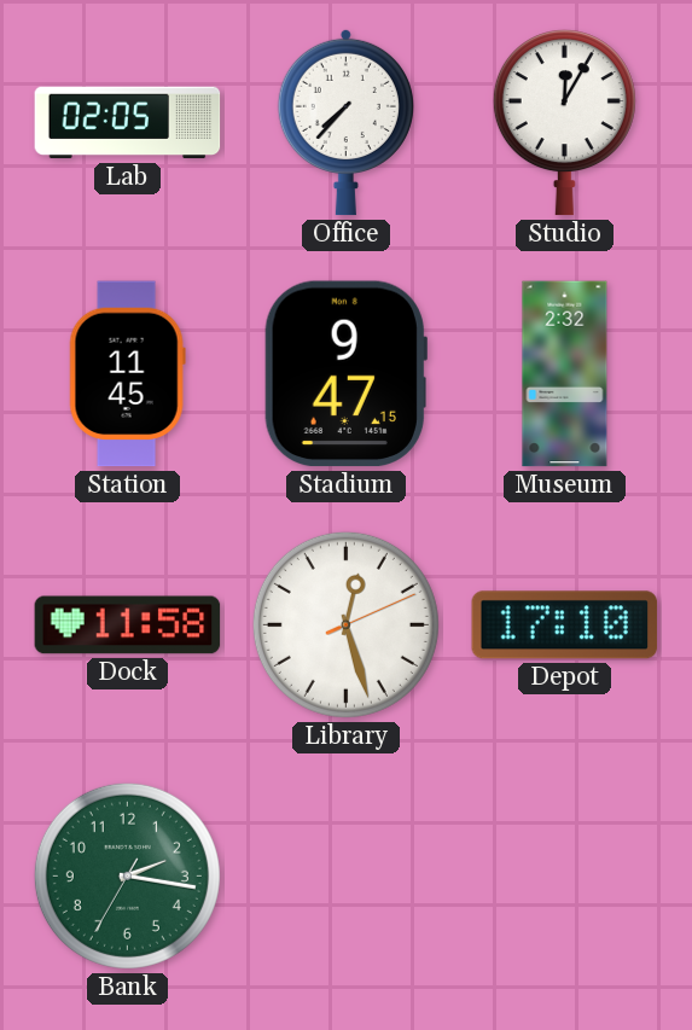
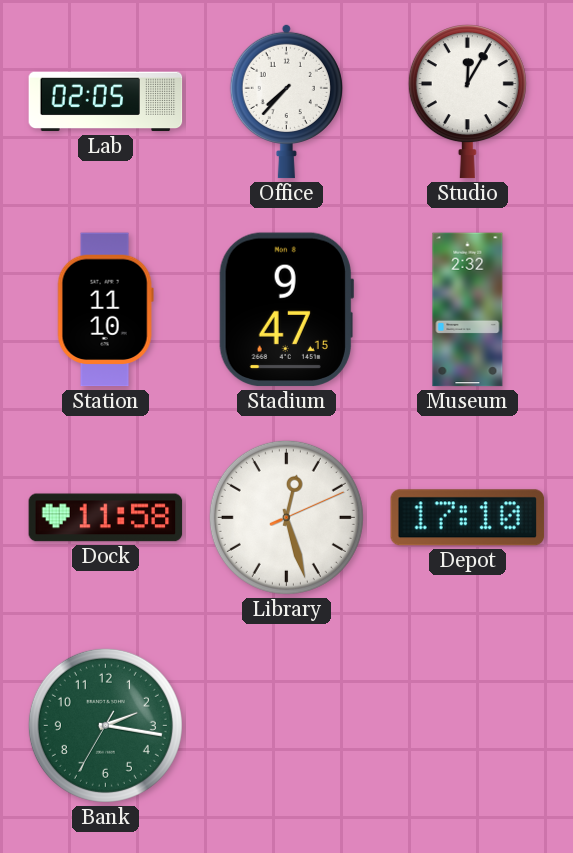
Station: 11:45 -> 11:10
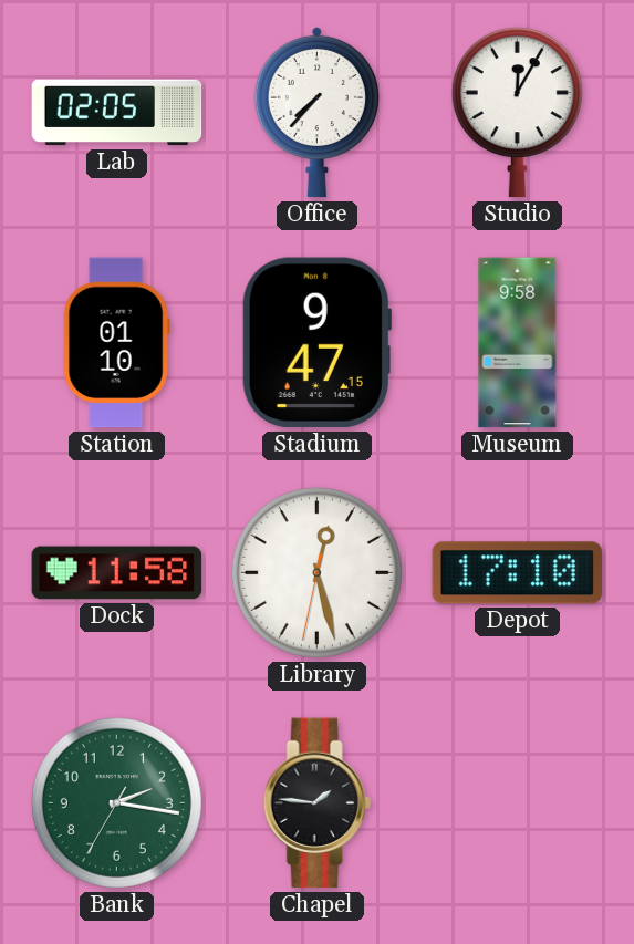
Station: 11:10 -> 01:10
Museum: 2:32 -> 9:58
Library: 12:27:11 -> 12:27:32
Chapel: none -> 1:46
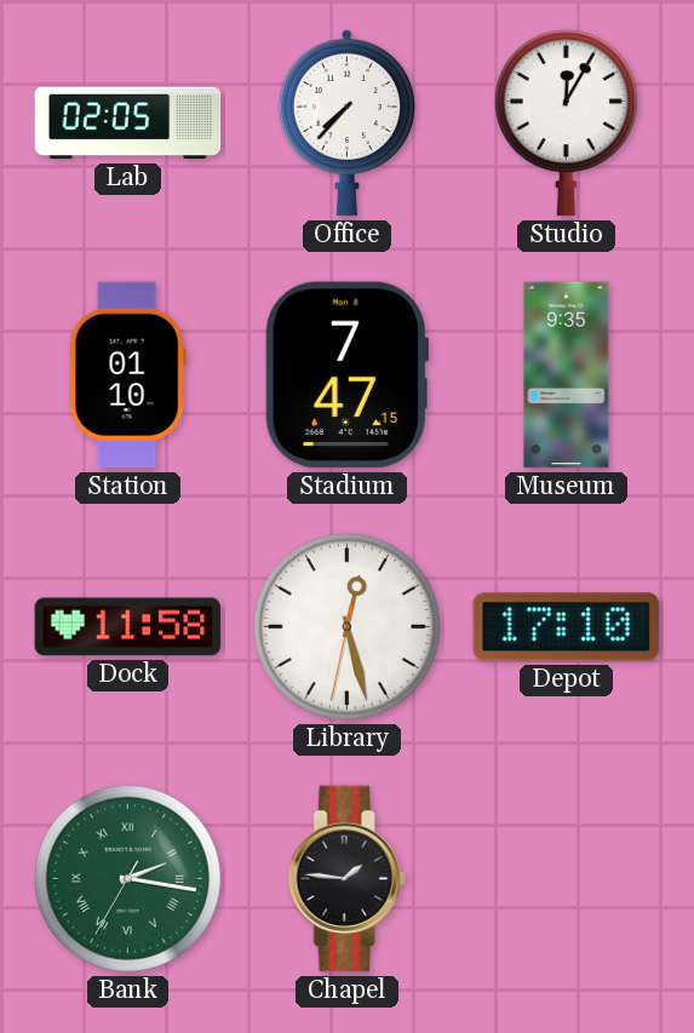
Stadium: 9:47 -> 7:47
Museum: 9:58 -> 9:35
Bank numerals: Arabic -> Roman
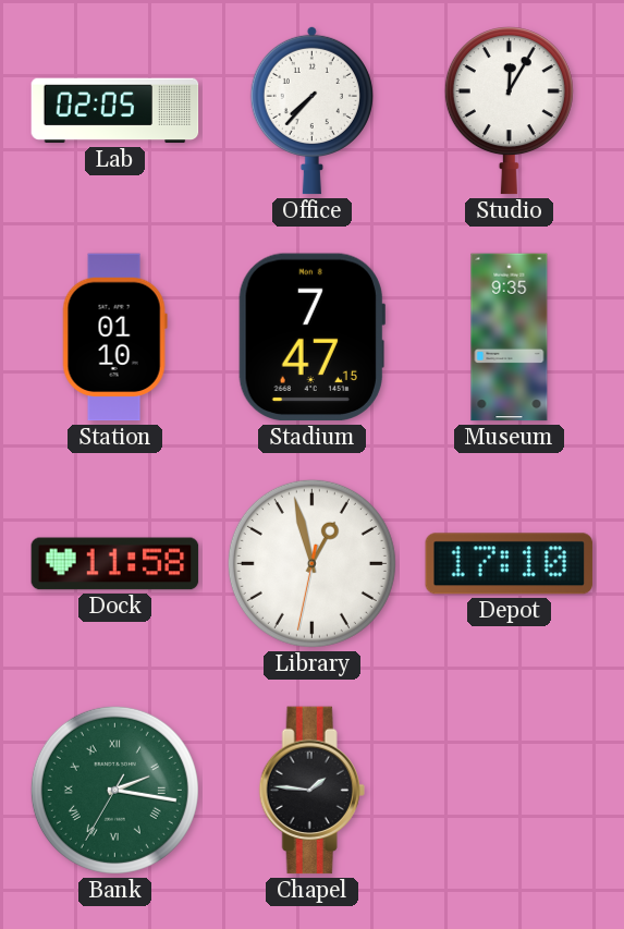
Library: 12:27 -> 12:57
